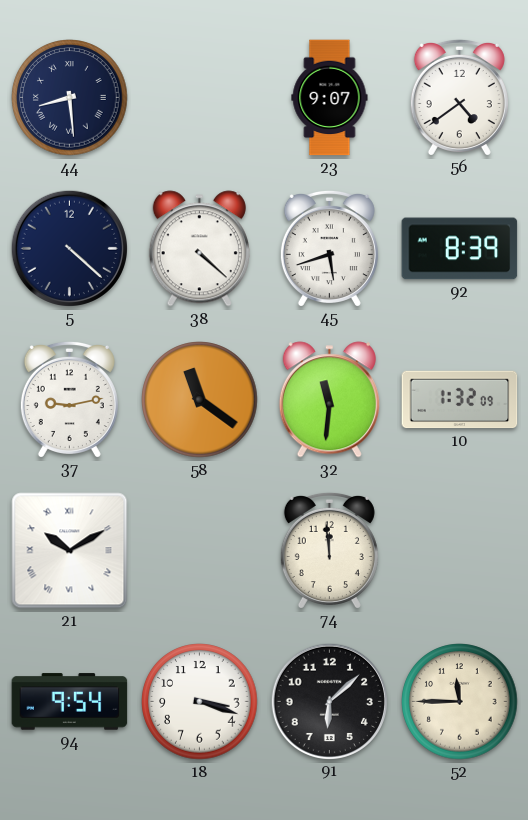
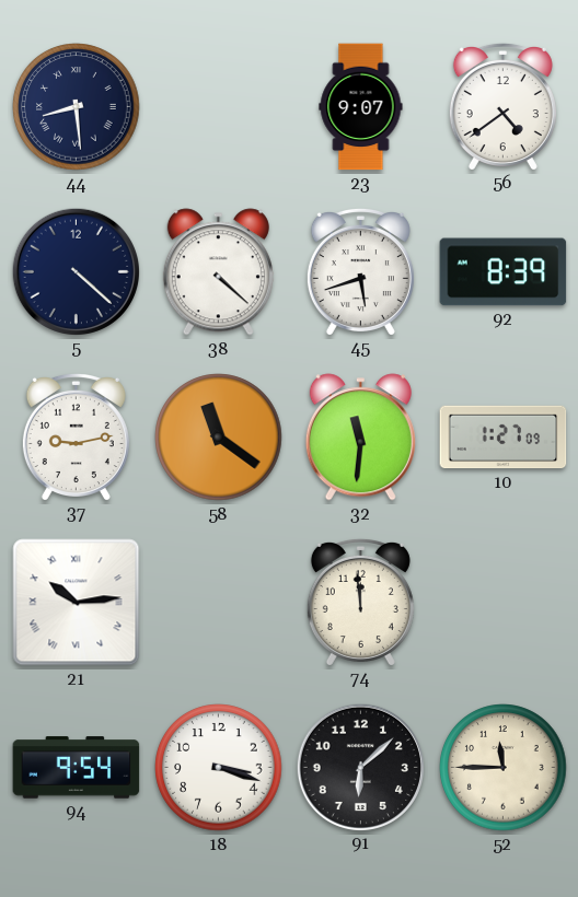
10: 1:32 -> 1:27
21: 10:10 -> 10:14
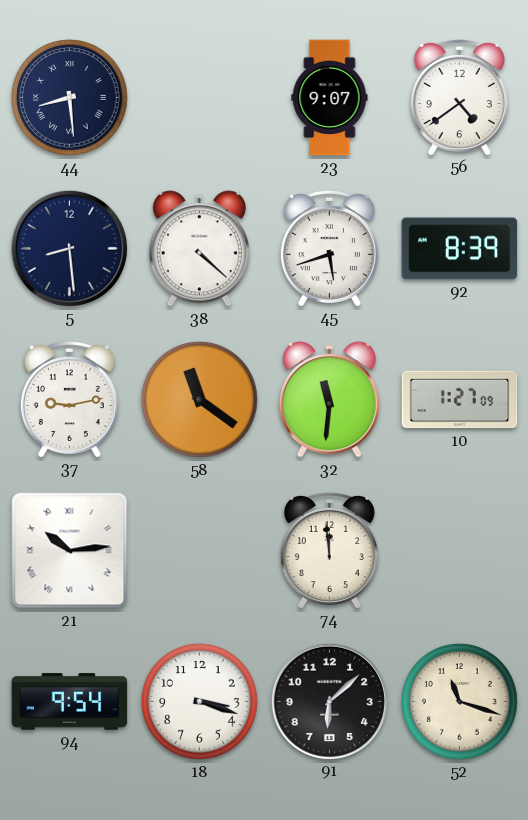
5: 4:22 -> 8:29
52: 11:45 -> 11:18
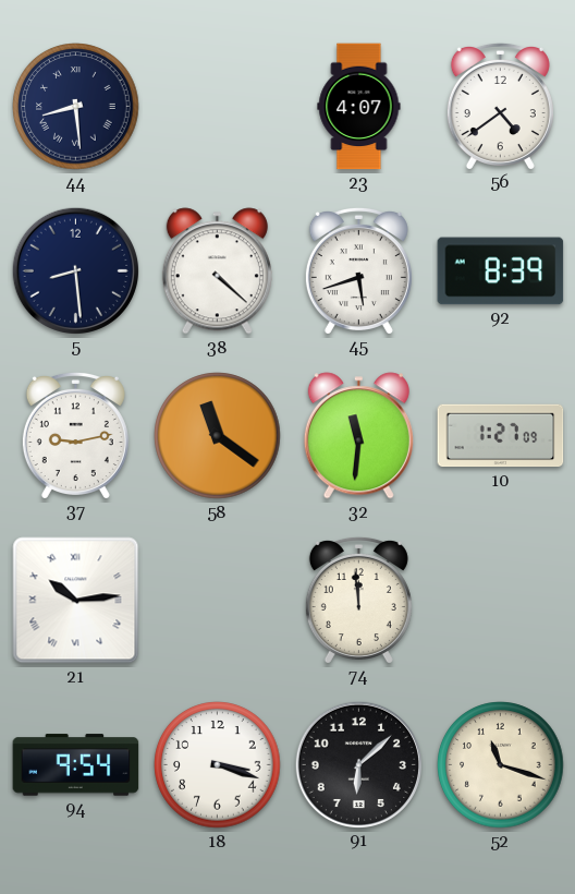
23: 9:07 -> 4:07
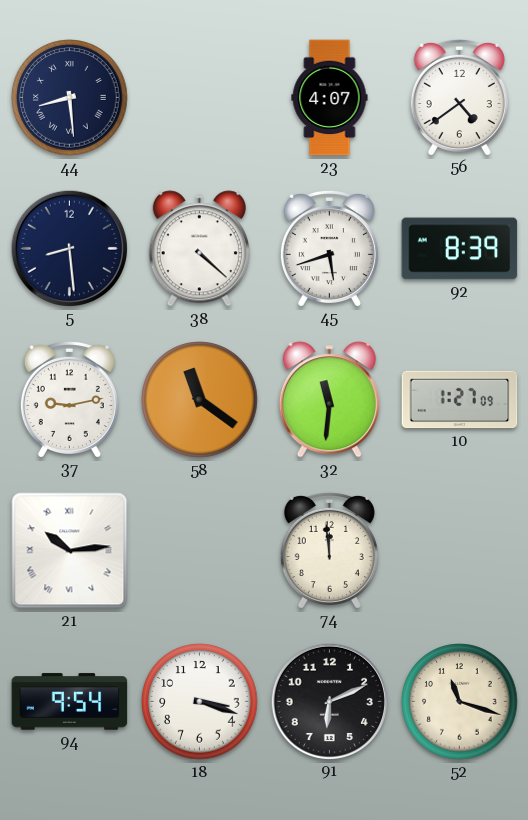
91: 6:08 -> 6:11
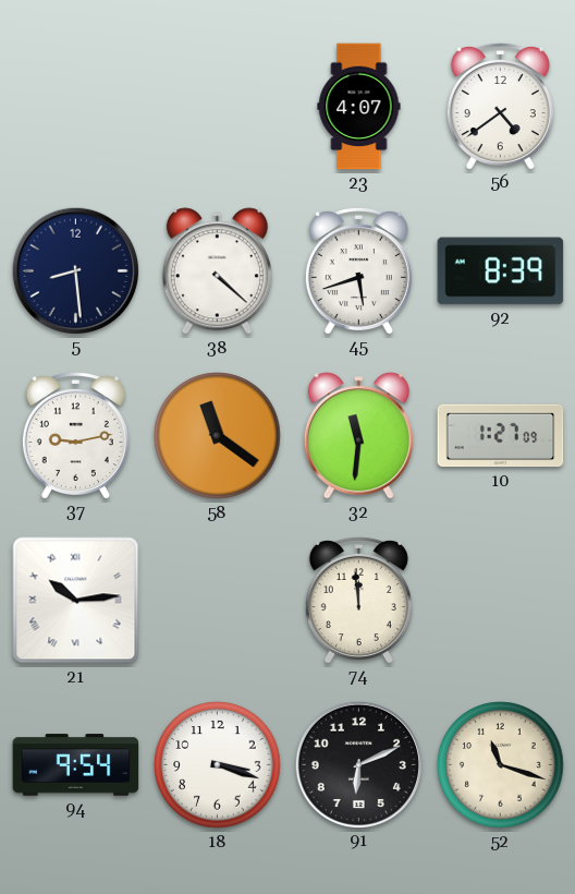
44: 8:29 -> none
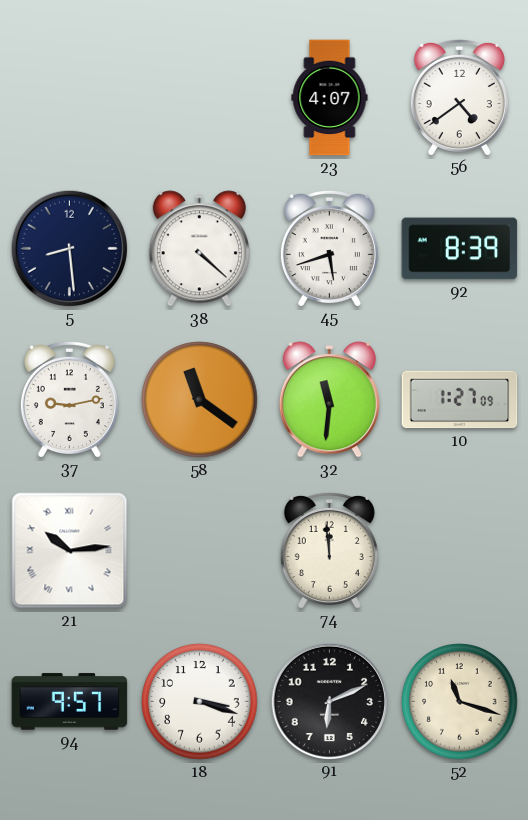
94: 9:54 -> 9:57
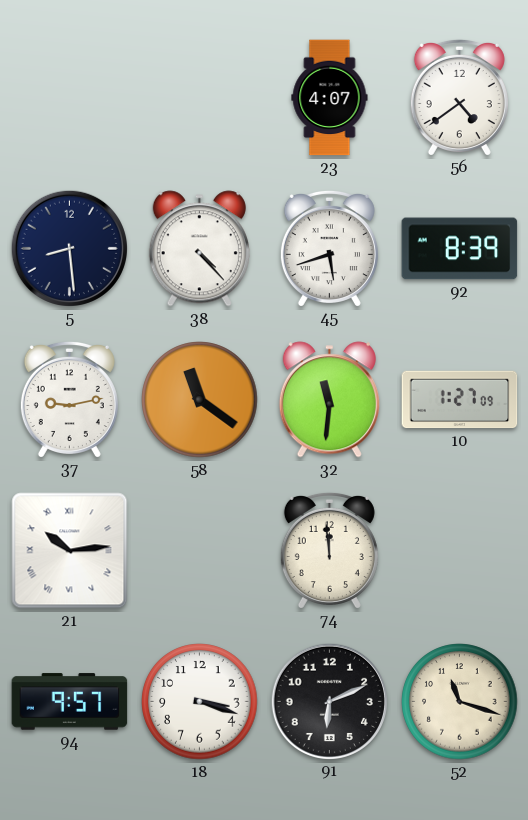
38: 4:22 -> 4:23
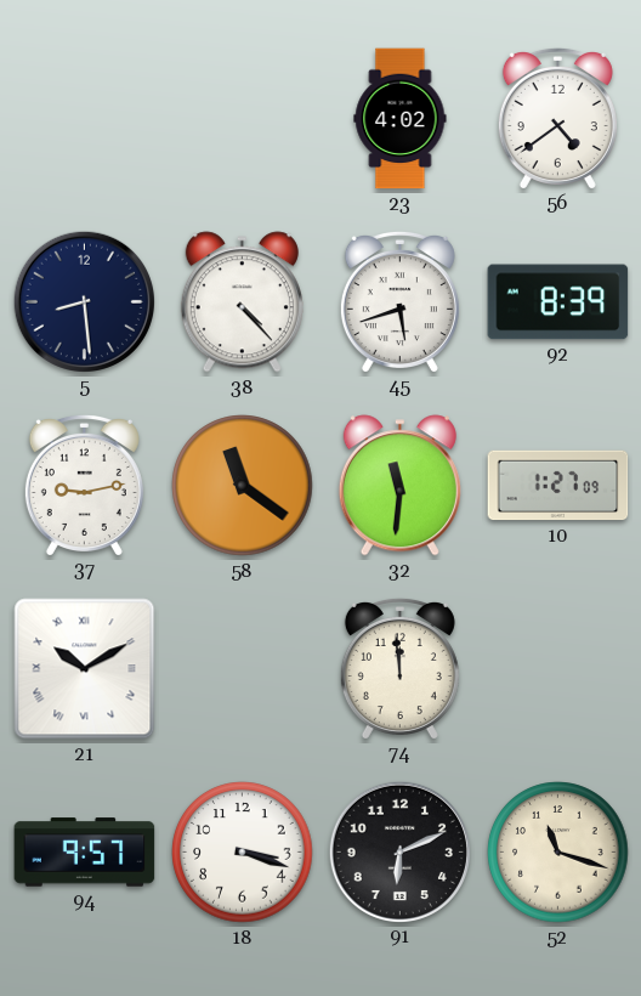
23: 4:07 -> 4:02
21: 10:14 -> 10:10
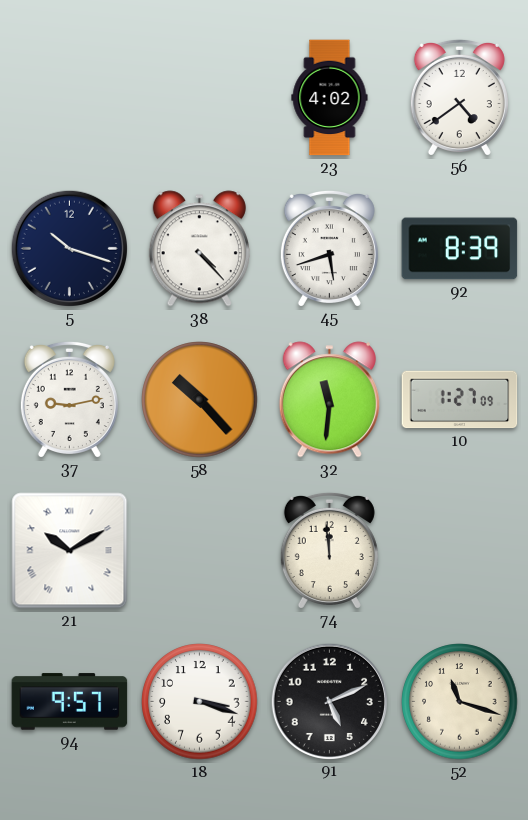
5: 8:29 -> 10:18
58: 11:21 -> 10:23
91: 6:11 -> 5:11
